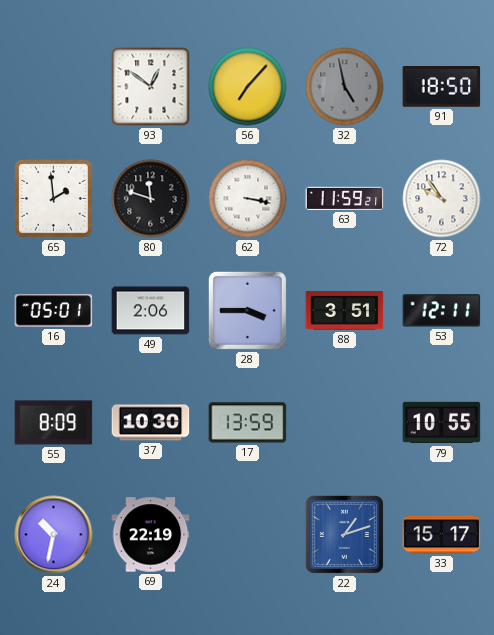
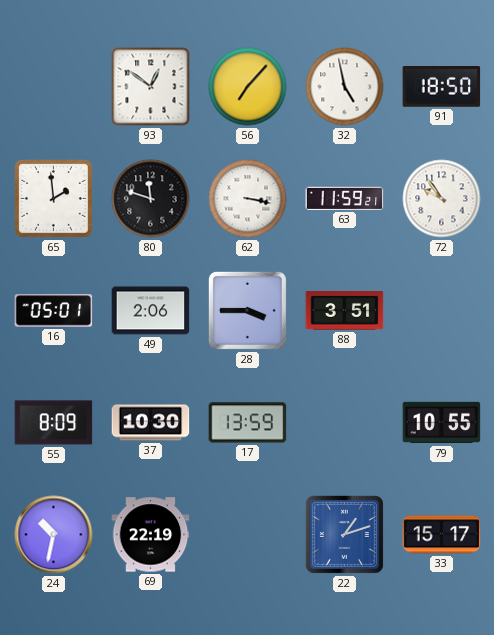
32 dial: grey -> white
53: 12:11 -> none
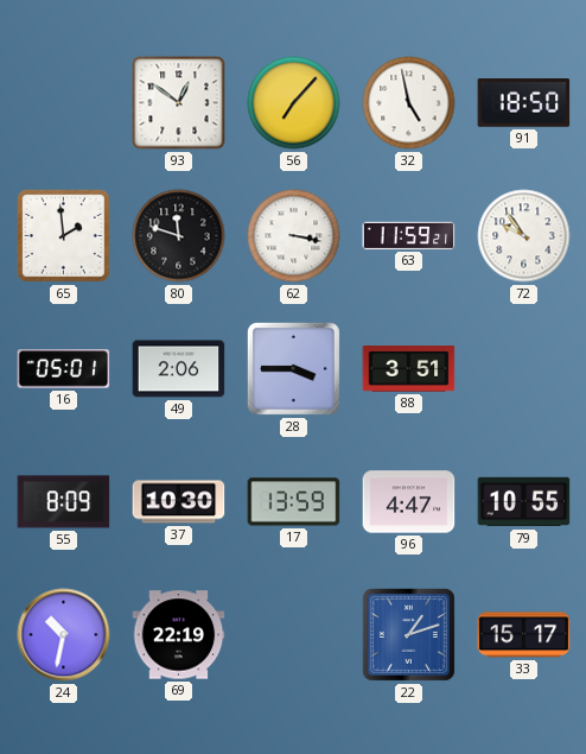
96: none -> 4:47
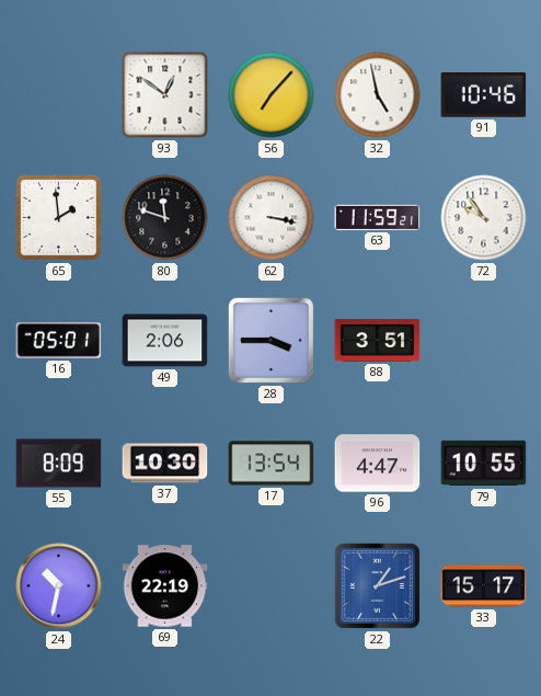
91: 18:50 -> 10:46
17: 13:59 -> 13:54
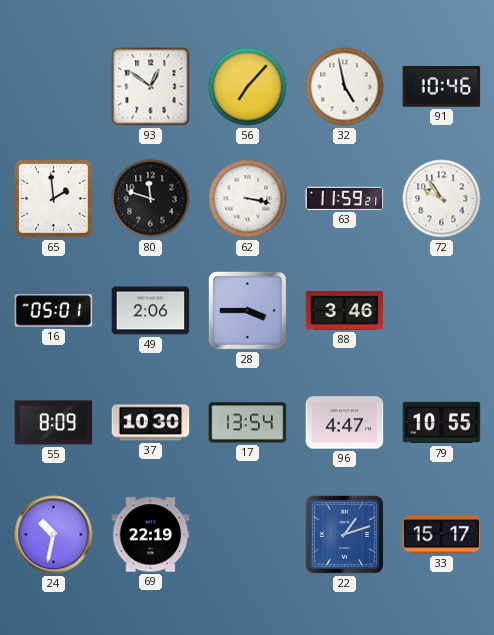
88: 3:51 -> 3:46
